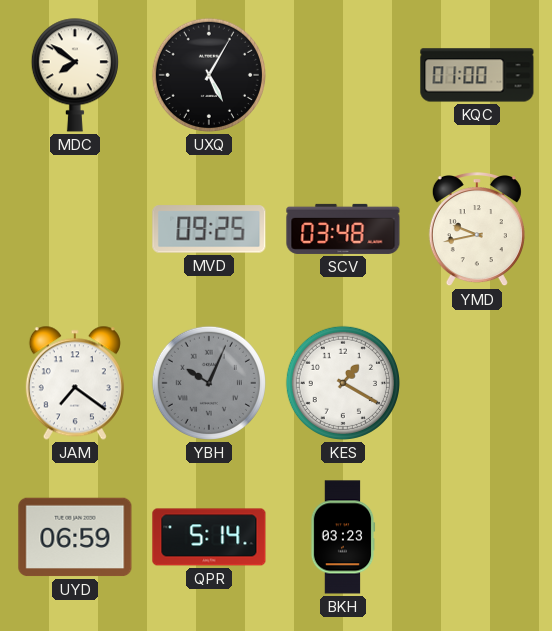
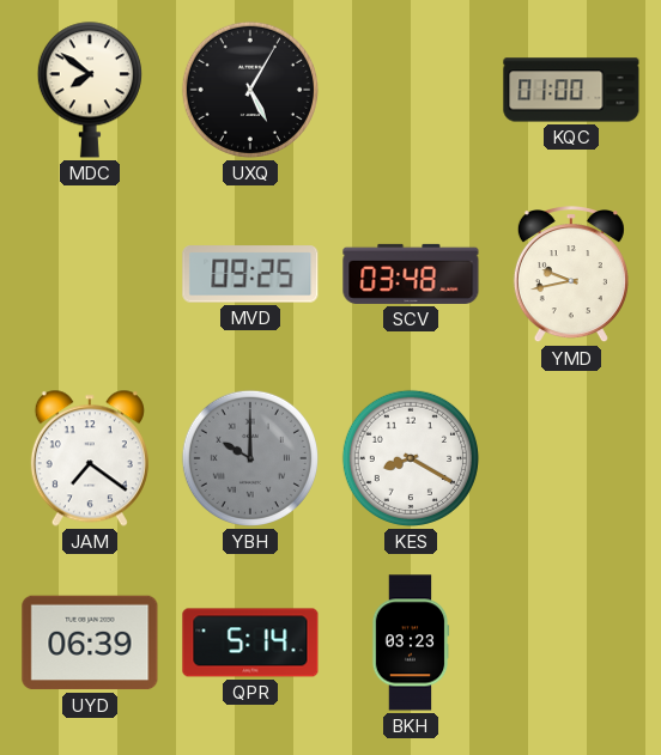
YBH: 10:04 -> 10:00
KES: 1:20 -> 8:20
UYD: 06:59 -> 06:39
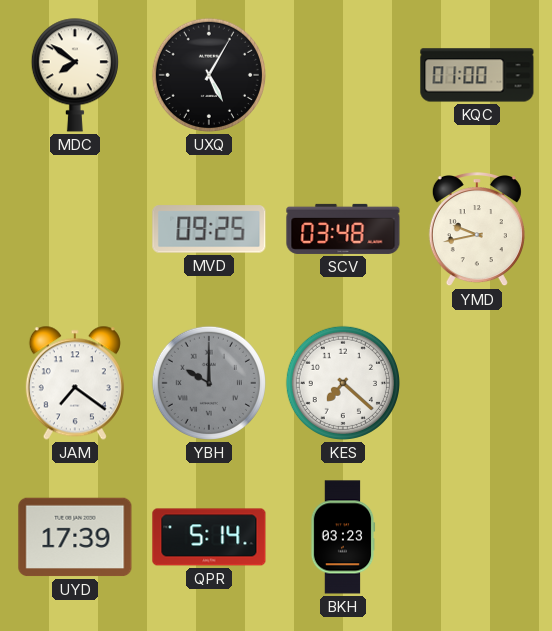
KES: 8:20 -> 7:22
UYD: 06:39 -> 17:39
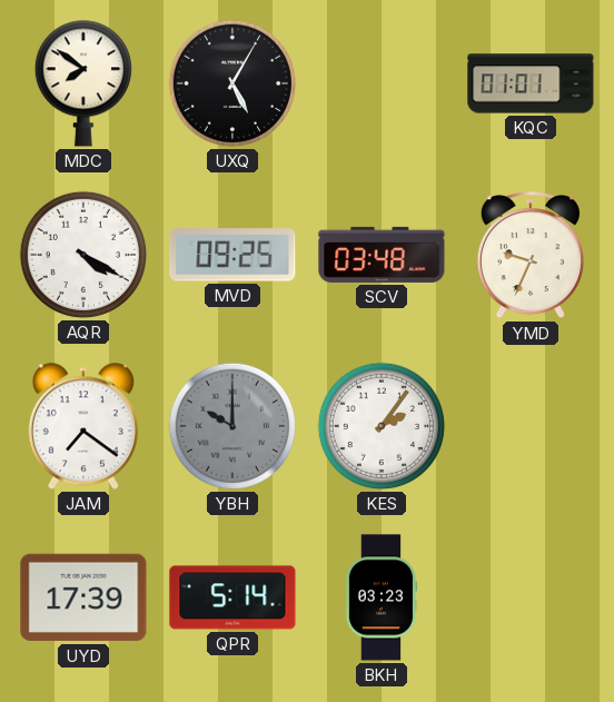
KQC: 01:00 -> 01:01
AQR: none -> 4:20
YMD: 9:43 -> 9:34
KES: 7:22 -> 2:06
